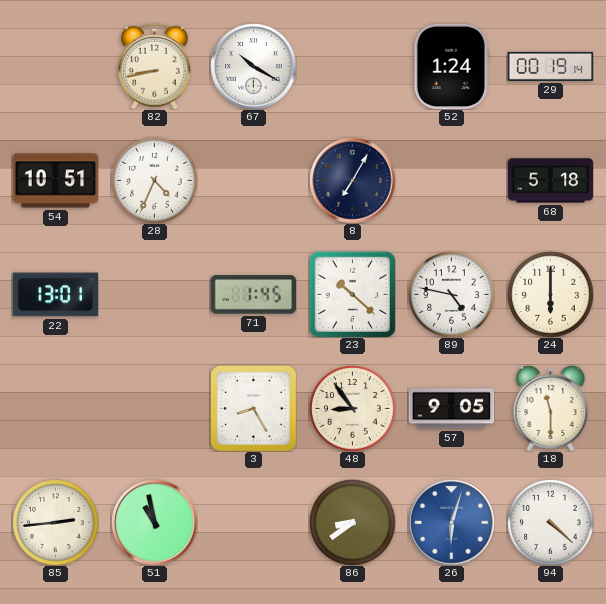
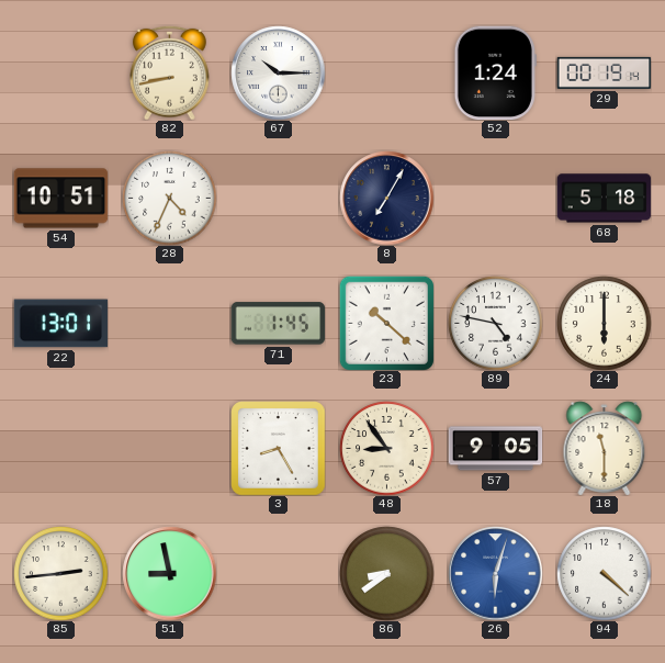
67: 10:20 -> 10:15
51: 10:58 -> 8:58
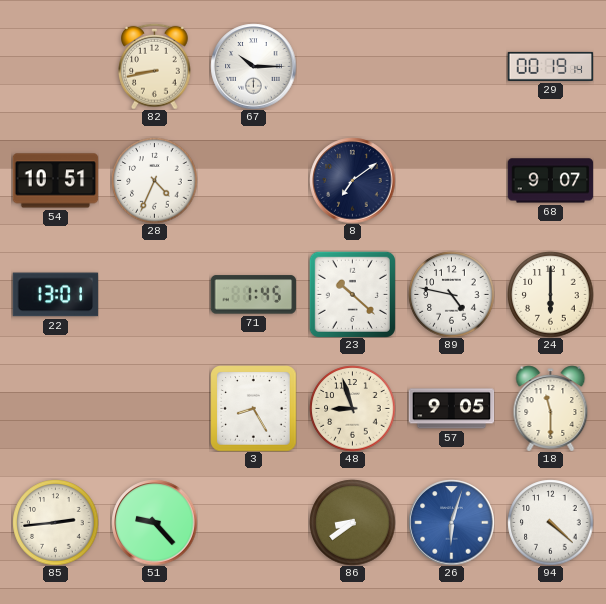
52: 1:24 -> none
8: 7:05 -> 7:09
68: 5:18 -> 9:07
48: 8:54 -> 8:57
51: 8:58 -> 9:23
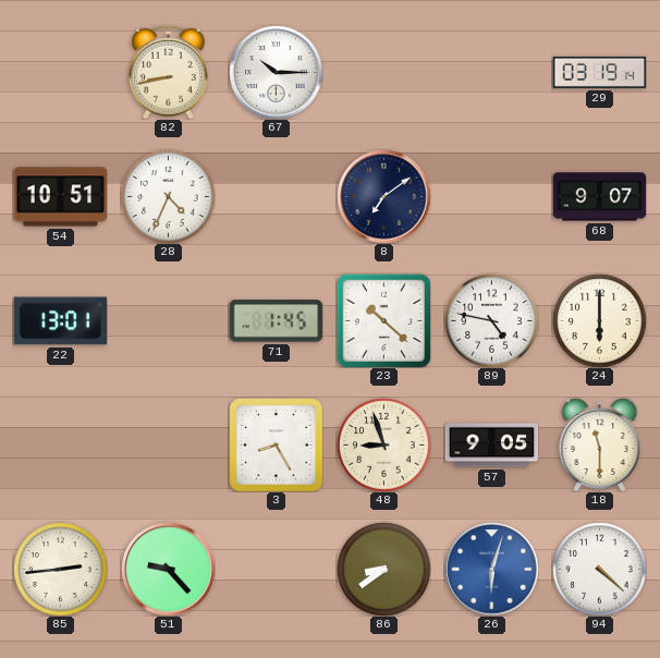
29: 00:19 -> 03:19
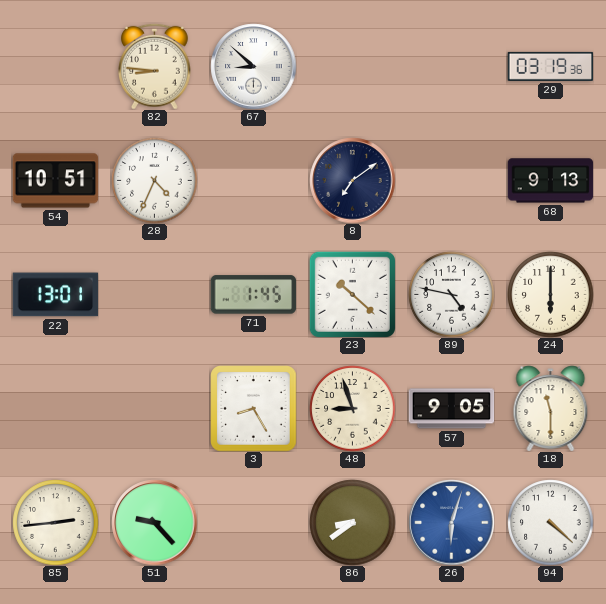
82: 8:43 -> 8:46
67: 10:15 -> 8:52
29: 03:19:14 -> 03:19:36
68: 9:07 -> 9:13
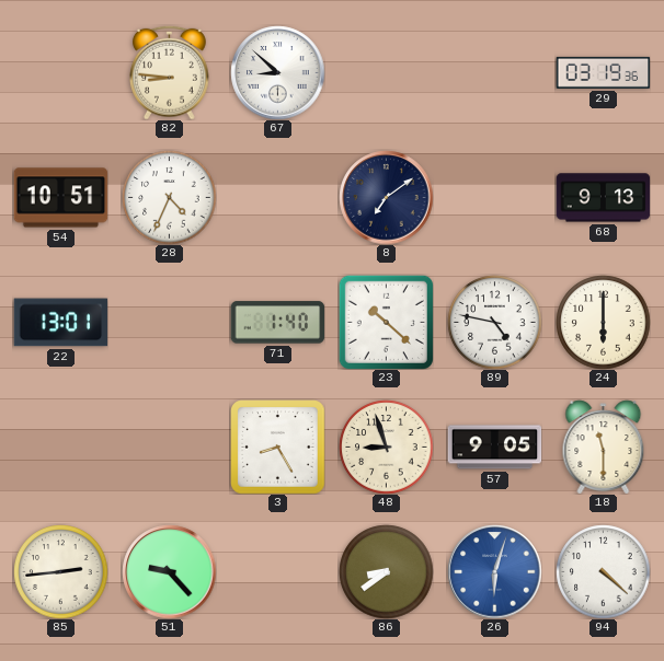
71: 1:45 -> 1:40
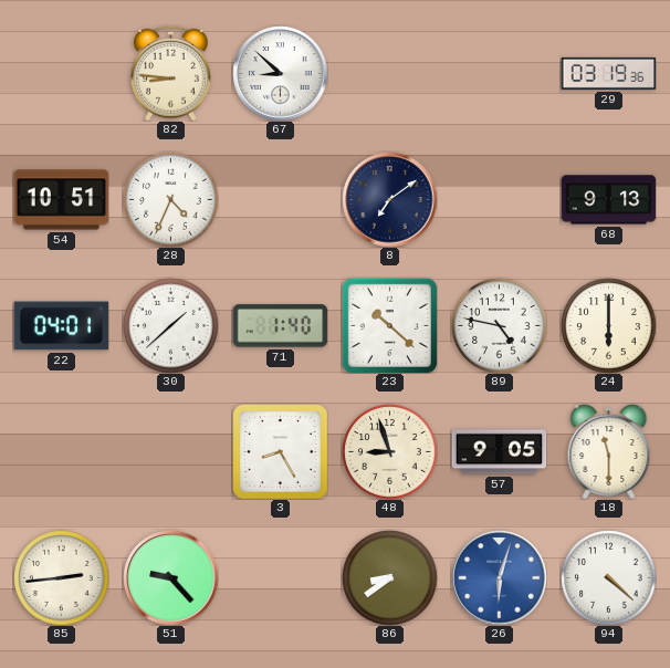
22: 13:01 -> 04:01
30: none -> 1:38
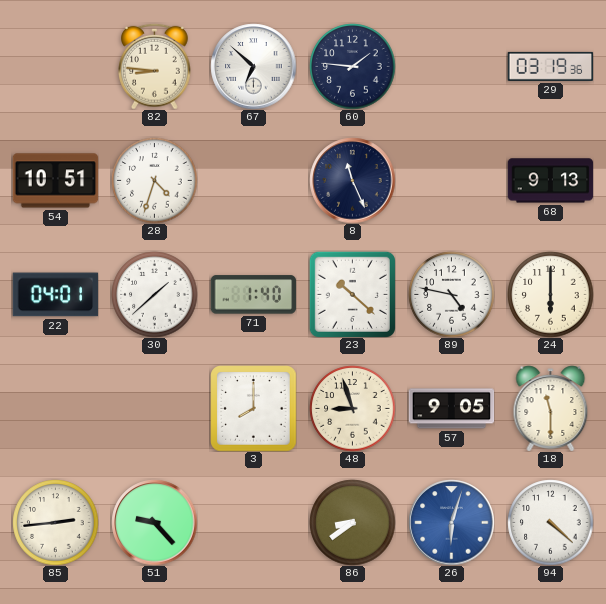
67: 8:52 -> 6:52
60: none -> 1:46
28: 4:34 -> 4:33
8: 7:09 -> 11:26
3: 8:25 -> 8:00
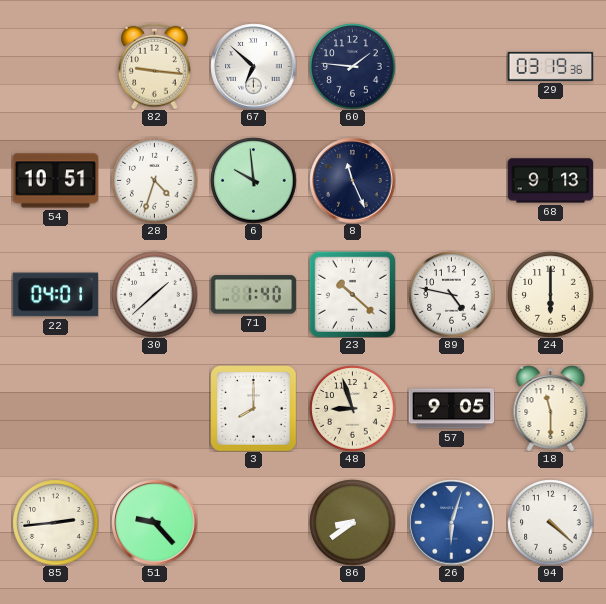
82: 8:46 -> 9:16
6: none -> 9:59
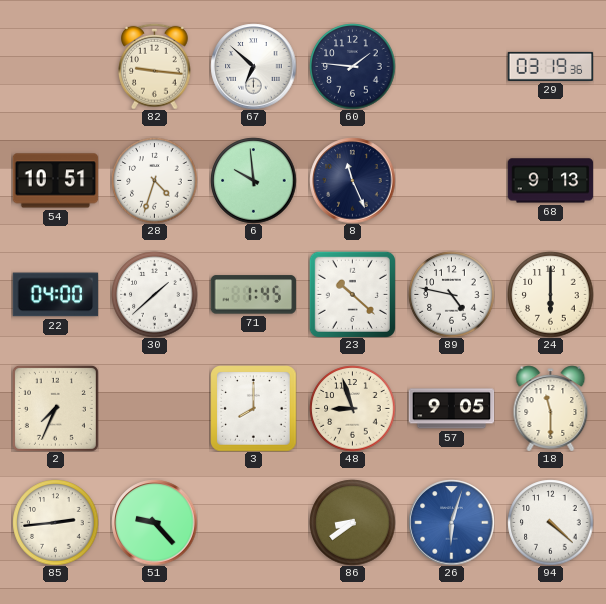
22: 04:01 -> 04:00
71: 1:40 -> 1:45
2: none -> 7:34
